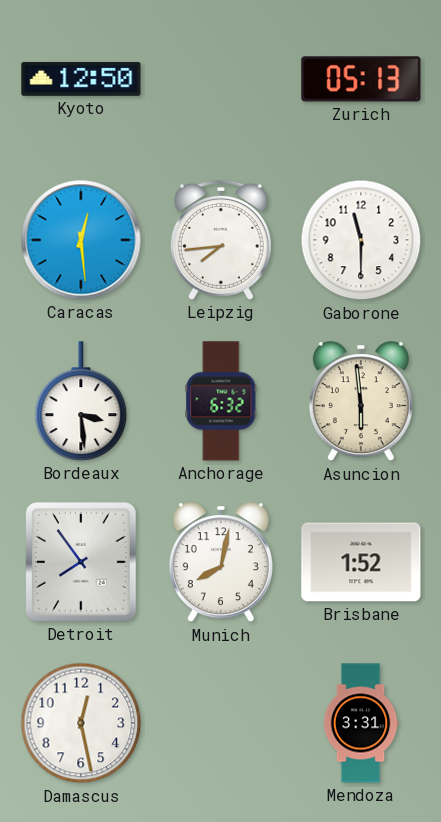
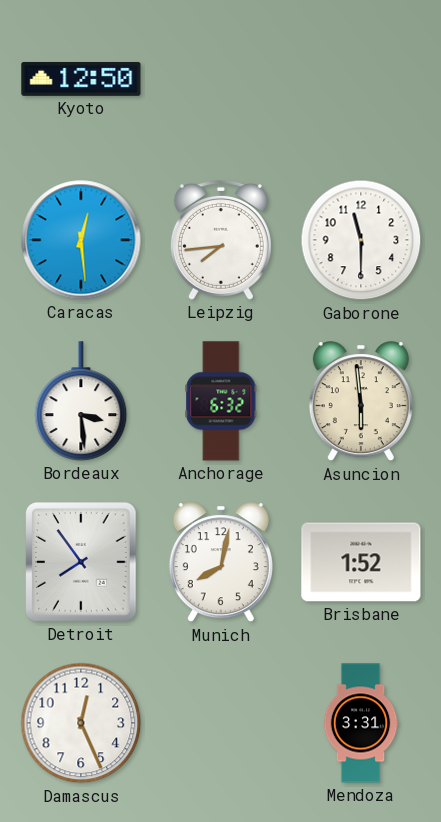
Zurich: 05:13 -> none
Damascus: 12:28 -> 12:26
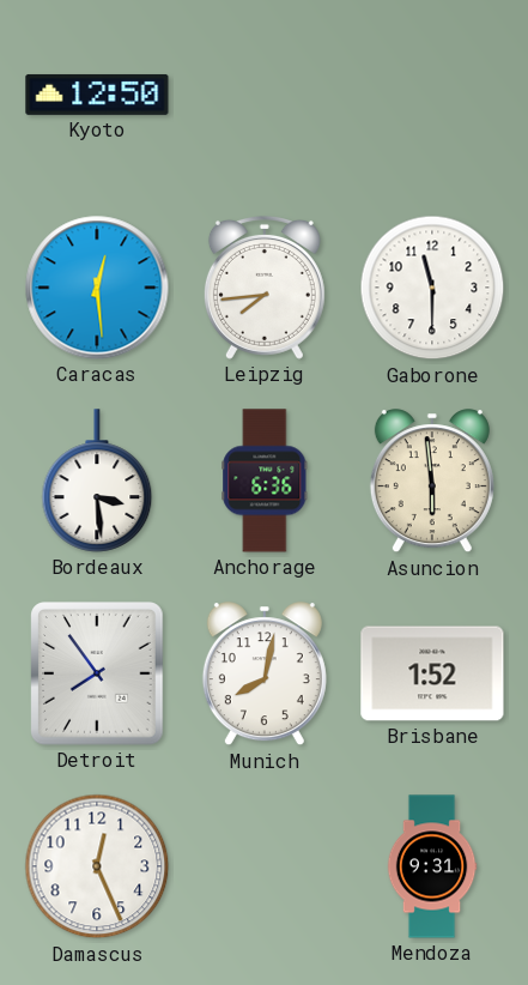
Anchorage: 6:32 -> 6:36
Mendoza: 3:31 -> 9:31
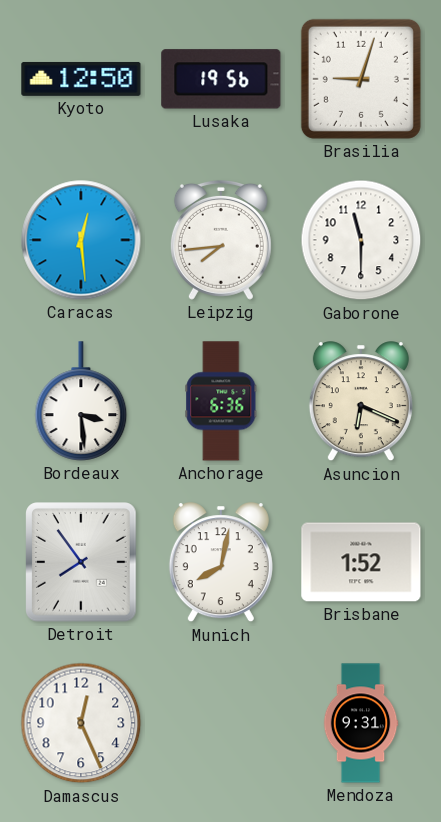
Lusaka: none -> 19:56
Brasilia: none -> 9:03
Asuncion: 5:59 -> 6:19
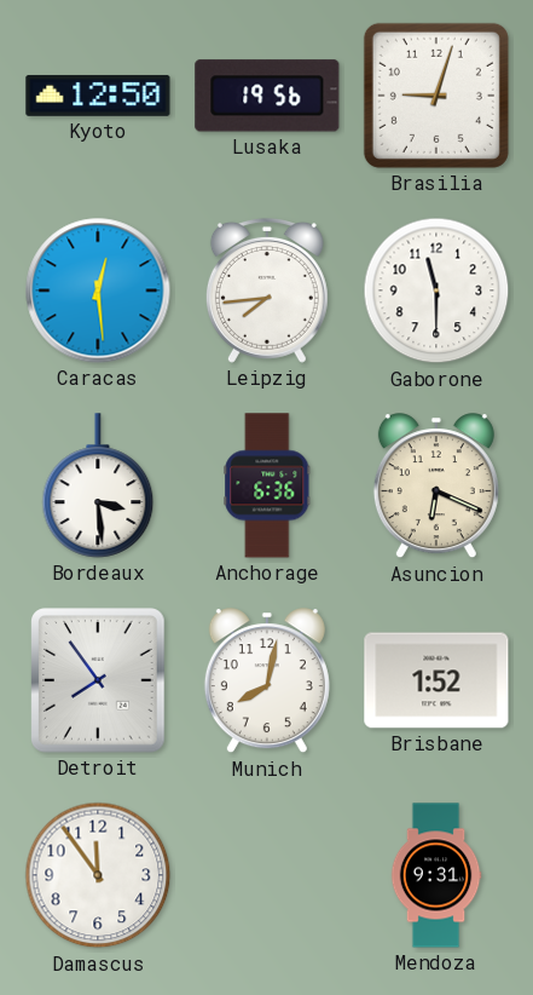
Damascus: 12:26 -> 11:54
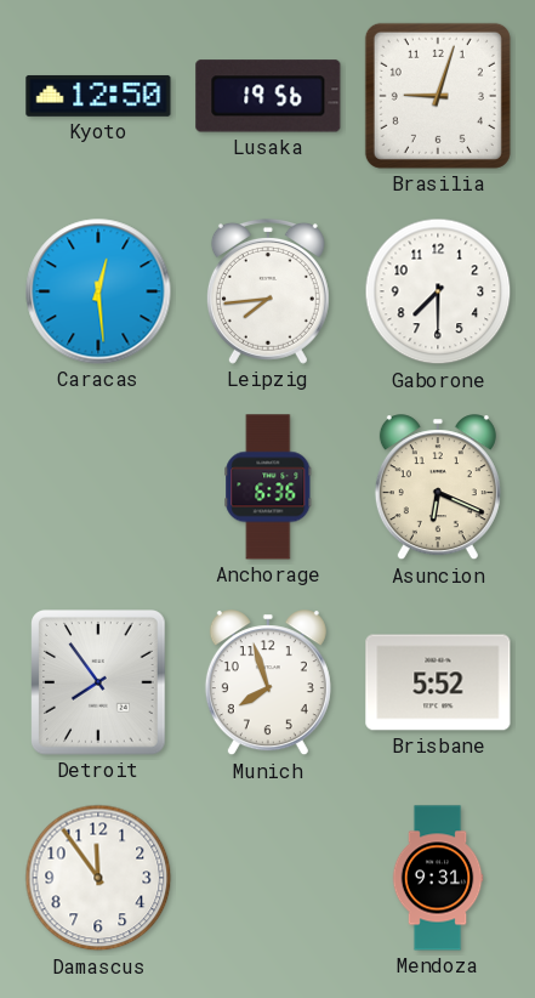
Gaborone: 11:30 -> 7:30
Bordeaux: 3:29 -> none
Munich: 8:02 -> 7:57
Brisbane: 1:52 -> 5:52
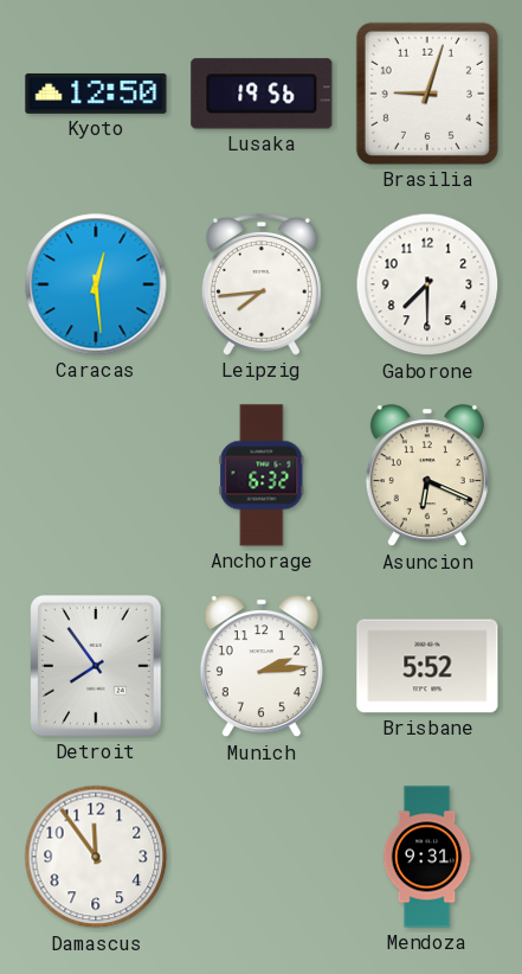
Anchorage: 6:36 -> 6:32
Munich: 7:57 -> 2:14
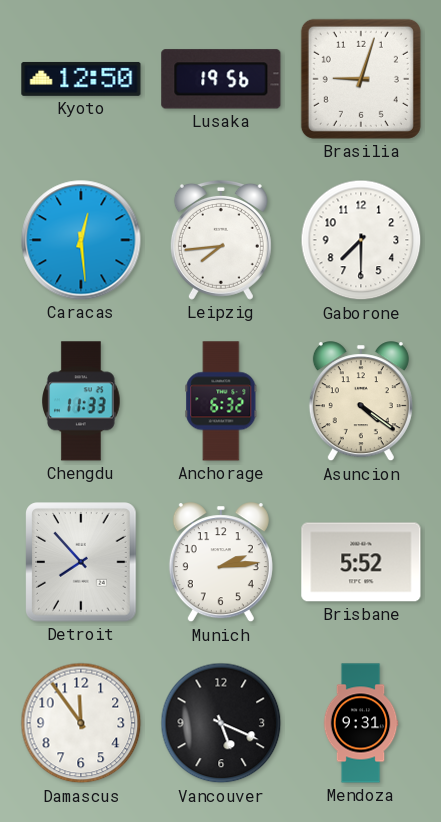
Chengdu: none -> 11:33
Asuncion: 6:19 -> 4:21
Detroit: 7:54 -> 7:53
Vancouver: none -> 5:19
